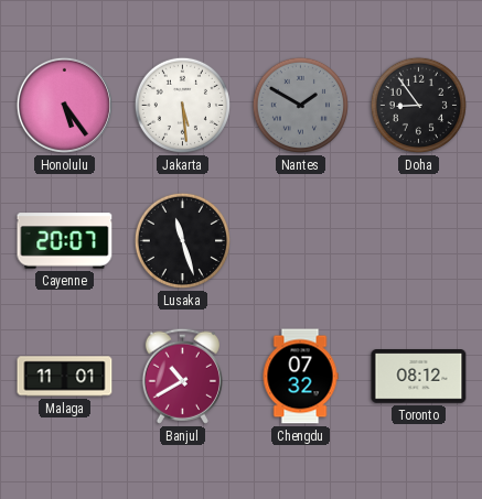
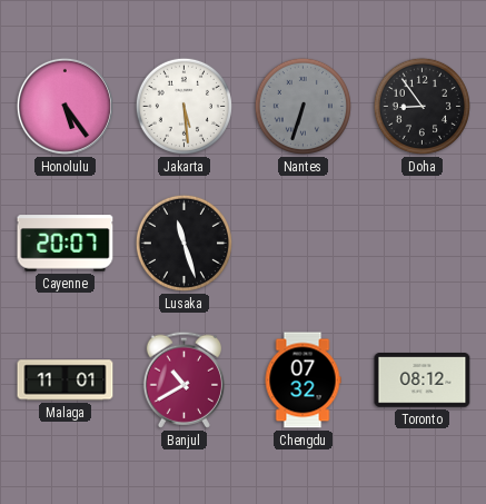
Nantes: 1:50 -> 6:33
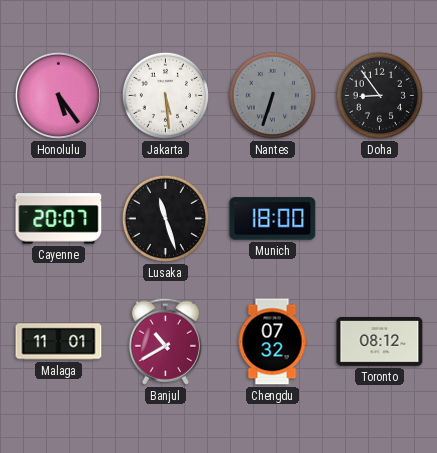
Munich: none -> 18:00
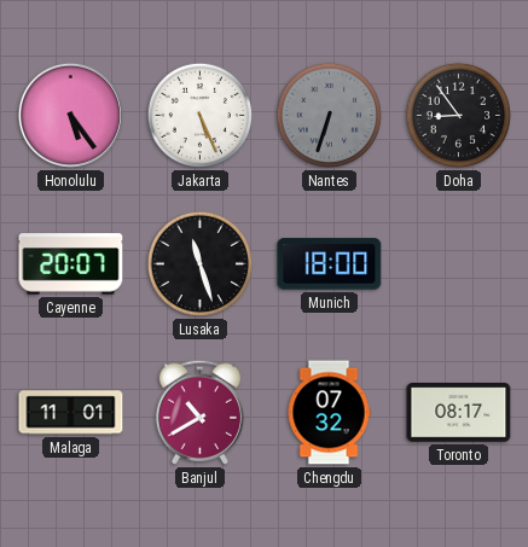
Jakarta: 5:29 -> 5:26
Toronto: 08:12 -> 08:17
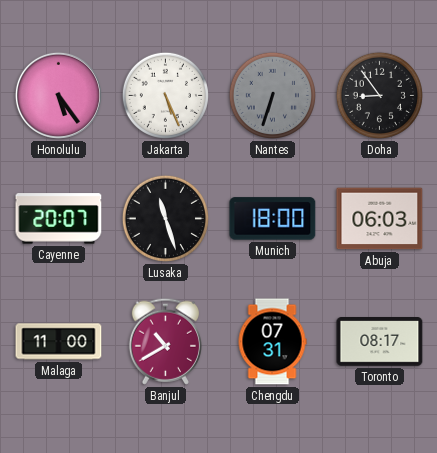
Abuja: none -> 06:03
Malaga: 11:01 -> 11:00
Chengdu: 07:32 -> 07:31
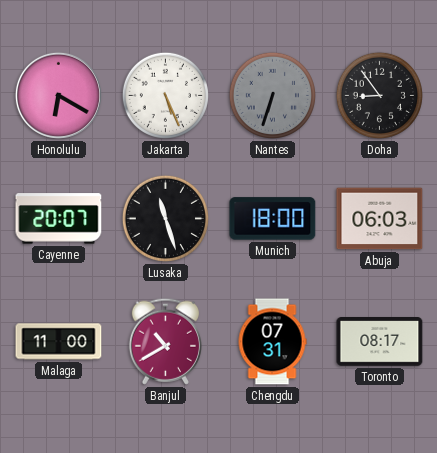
Honolulu: 5:24 -> 6:20
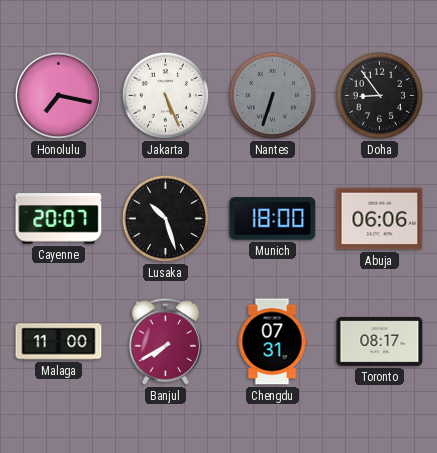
Honolulu: 6:20 -> 7:17
Lusaka: 11:27 -> 10:27
Abuja: 06:03 -> 06:06
Banjul: 10:40 -> 7:40
